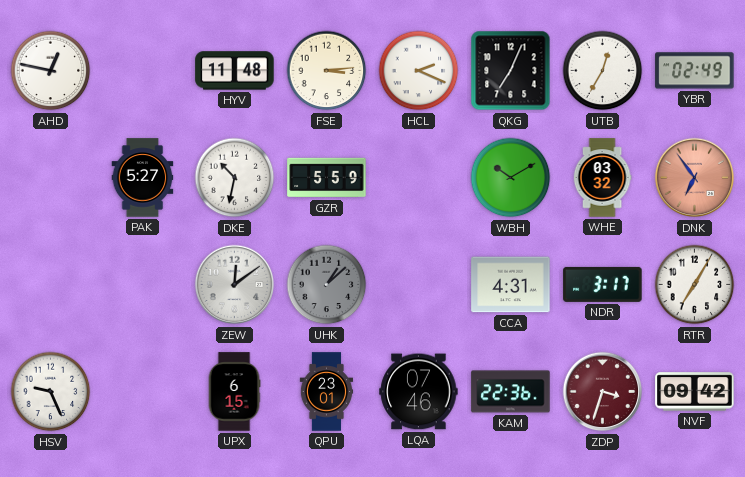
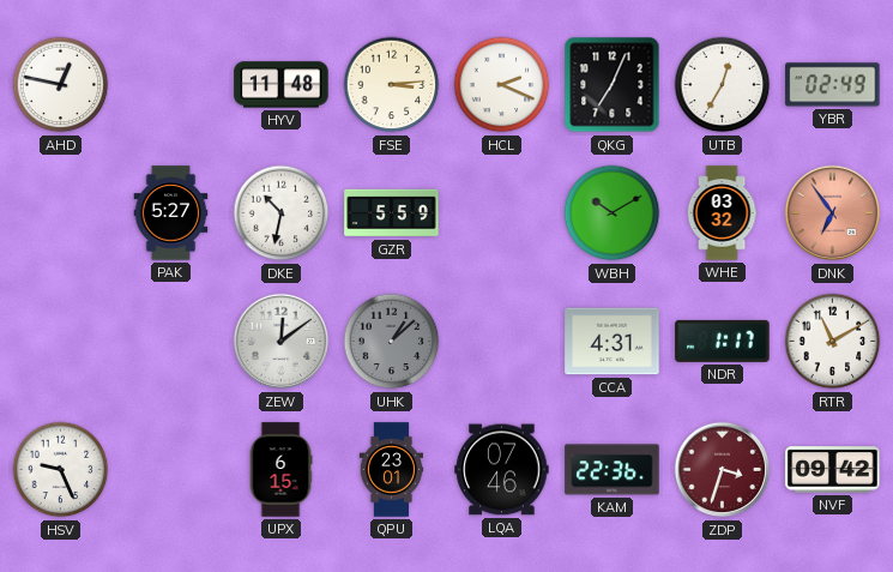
NDR: 3:17 -> 1:17
RTR: 7:05 -> 11:10
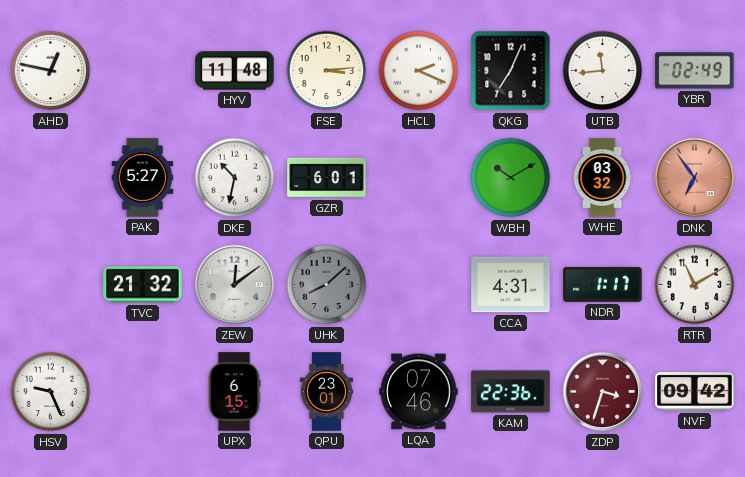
UTB: 12:35 -> 11:44
GZR: 5:59 -> 6:01
TVC: none -> 21:32
UHK: 1:08 -> 8:08
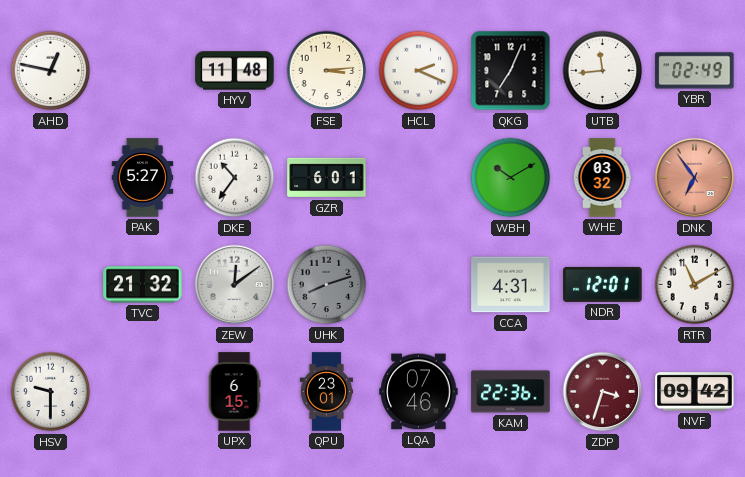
DKE: 10:32 -> 10:36
UHK: 8:08 -> 8:12
NDR: 1:17 -> 12:01
HSV: 9:26 -> 9:30
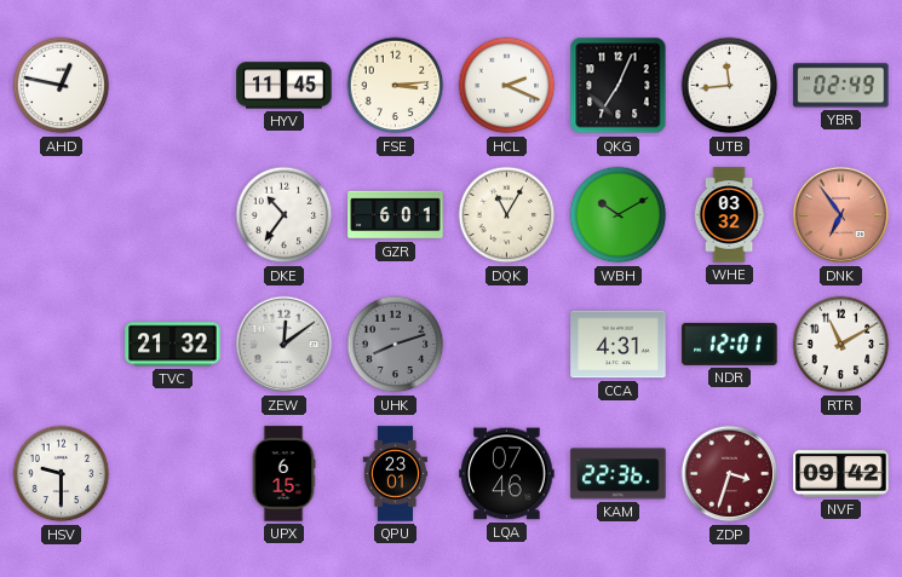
HYV: 11:48 -> 11:45
PAK: 5:27 -> none
DQK: none -> 11:05
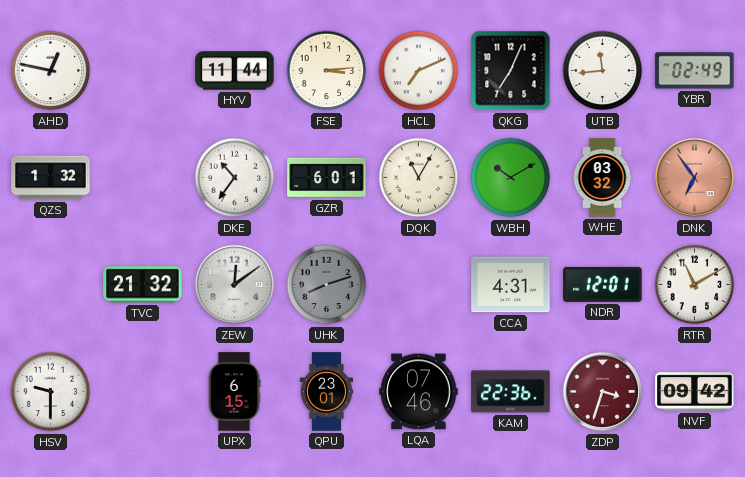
HYV: 11:45 -> 11:44
HCL: 2:19 -> 7:11
QZS: none -> 1:32
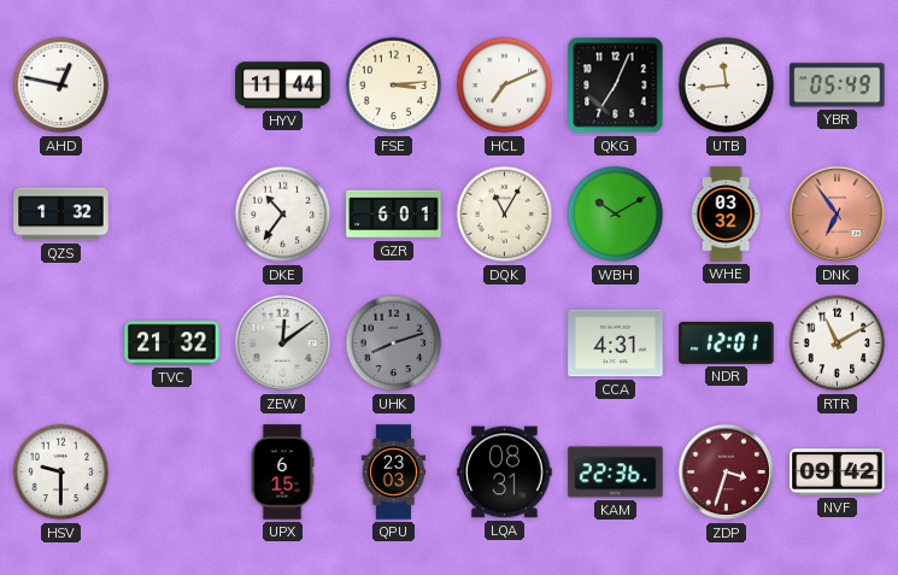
YBR: 02:49 -> 05:49
QPU: 23:01 -> 23:03
LQA: 07:46 -> 08:31
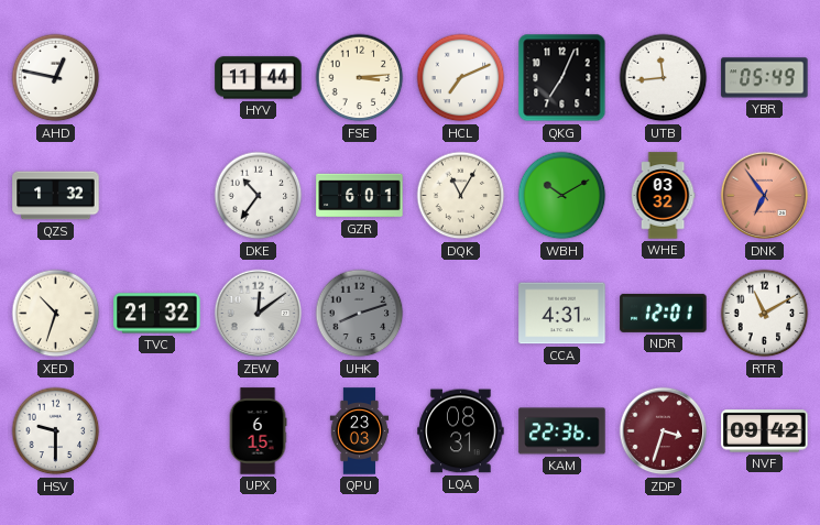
XED: none -> 10:33
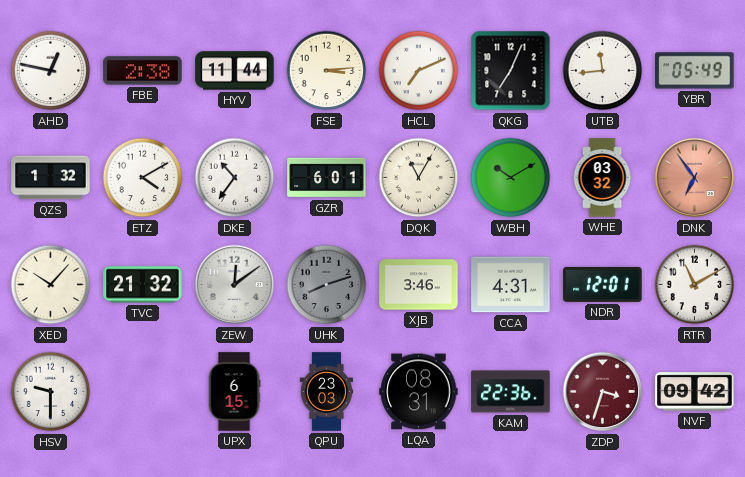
FBE: none -> 2:38
ETZ: none -> 4:10
XED: 10:33 -> 10:07
XJB: none -> 3:46
